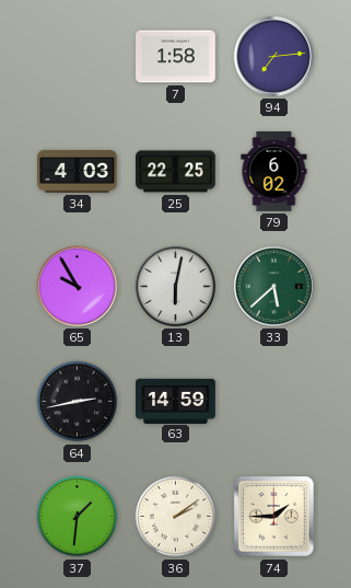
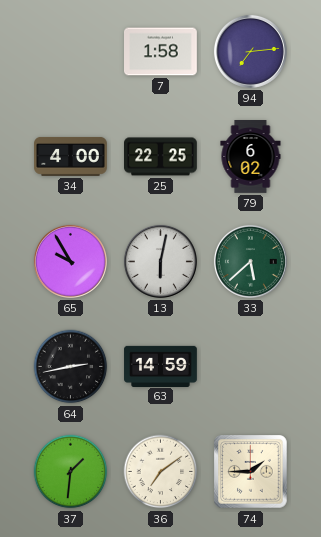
34: 4:03 -> 4:00
36: 2:09 -> 7:09
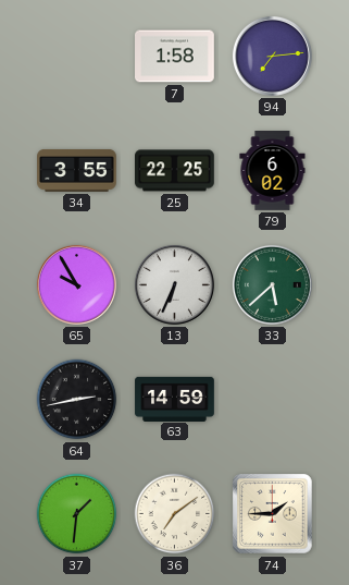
34: 4:00 -> 3:55
13: 6:02 -> 6:34
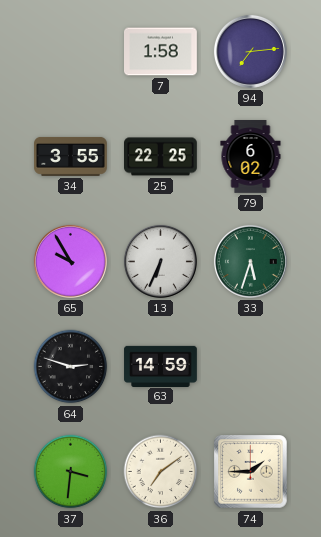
33: 5:38 -> 5:33
64: 2:43 -> 2:48
37: 1:31 -> 3:31
